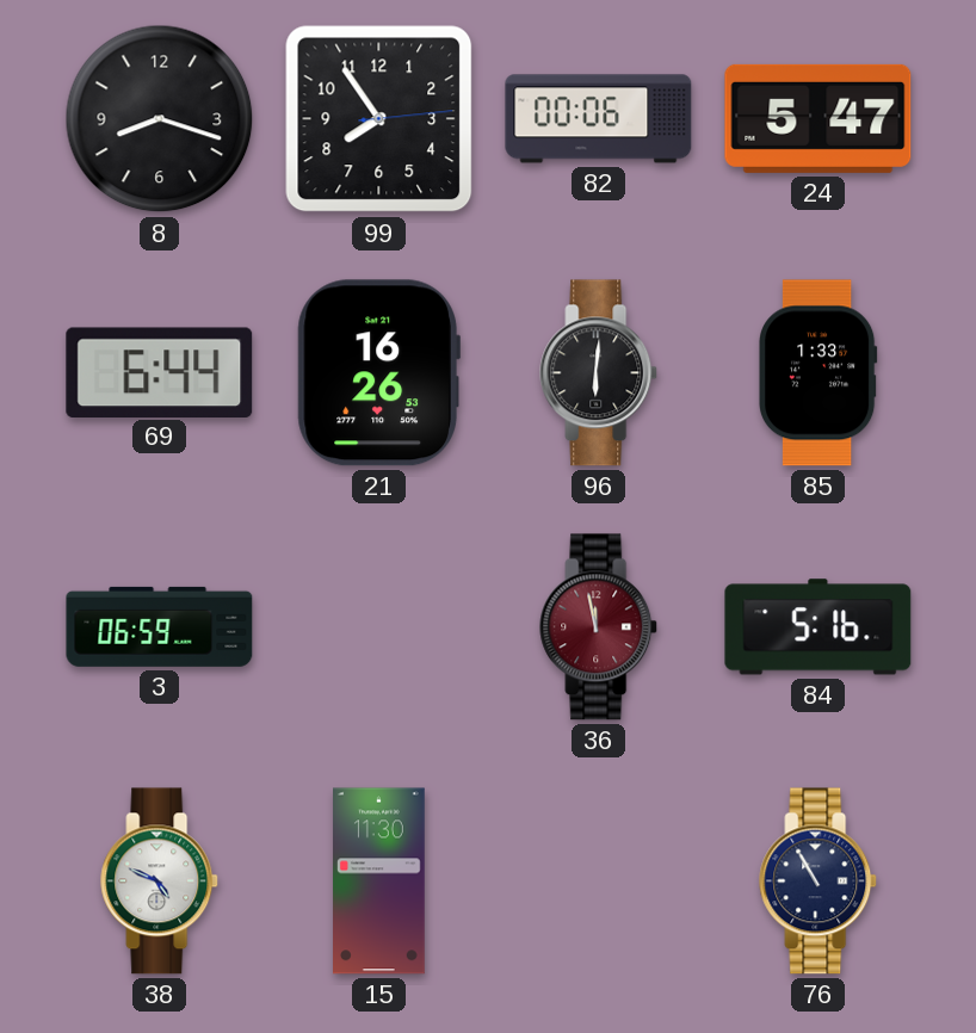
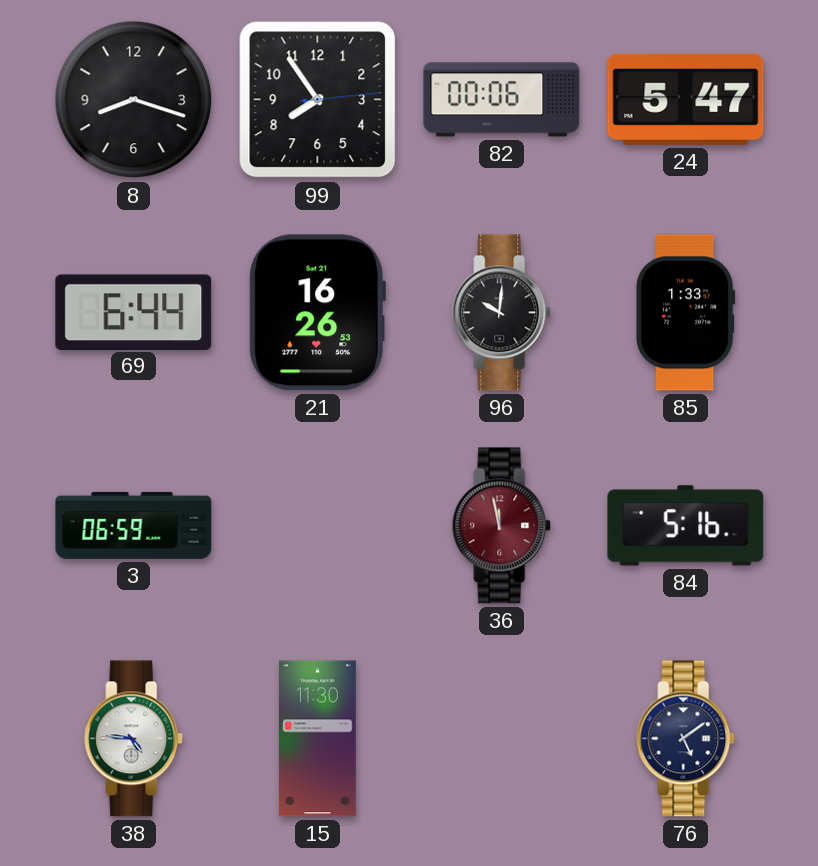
96: 6:01 -> 10:01
38: 4:49 -> 4:46
76: 10:55 -> 5:09
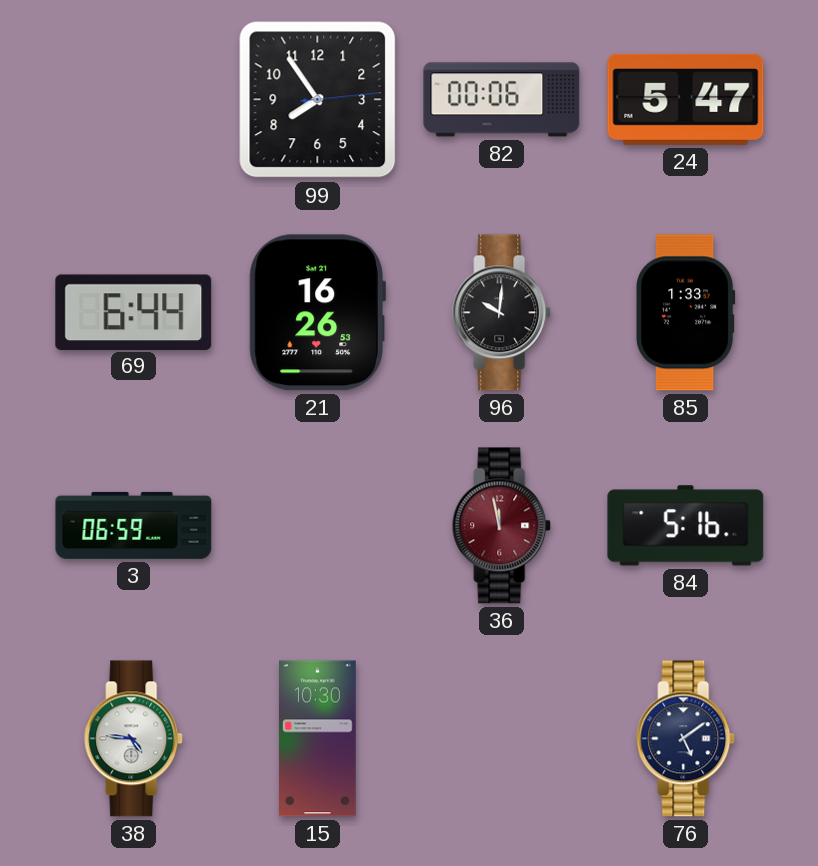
8: 8:18 -> none
15: 11:30 -> 10:30
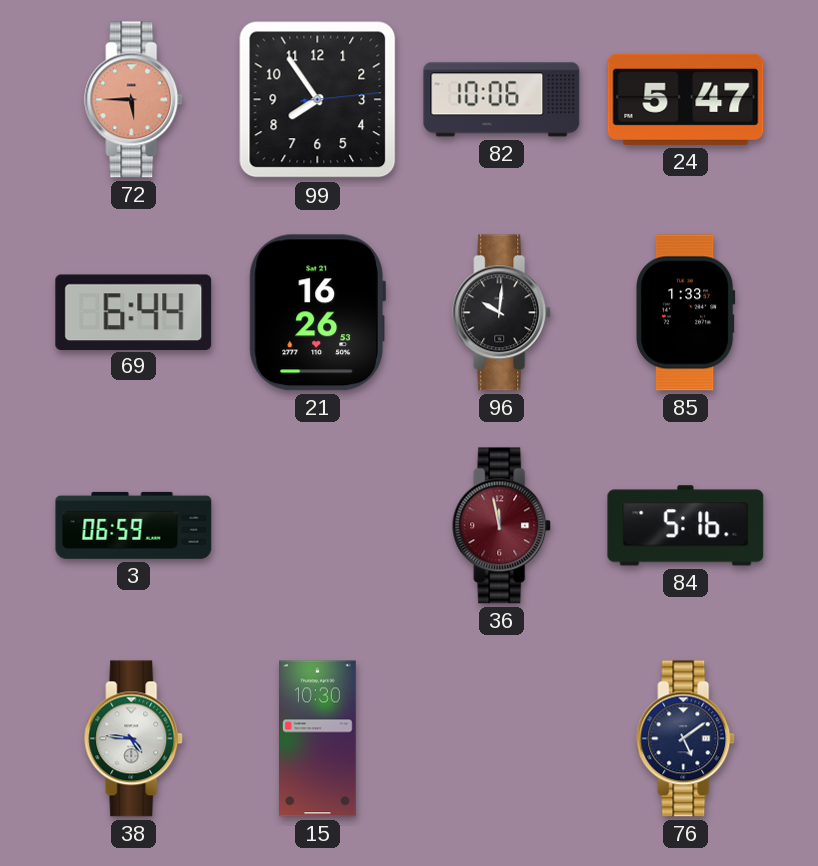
72: none -> 5:45
82: 00:06 -> 10:06
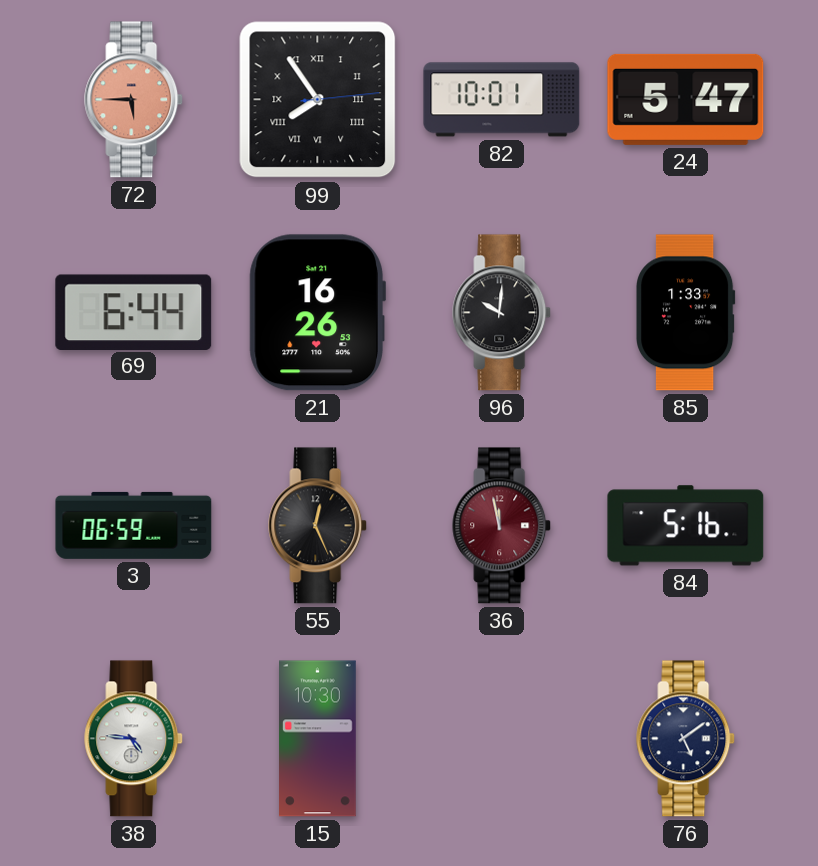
99 numerals: Arabic -> Roman
82: 10:06 -> 10:01
55: none -> 12:26
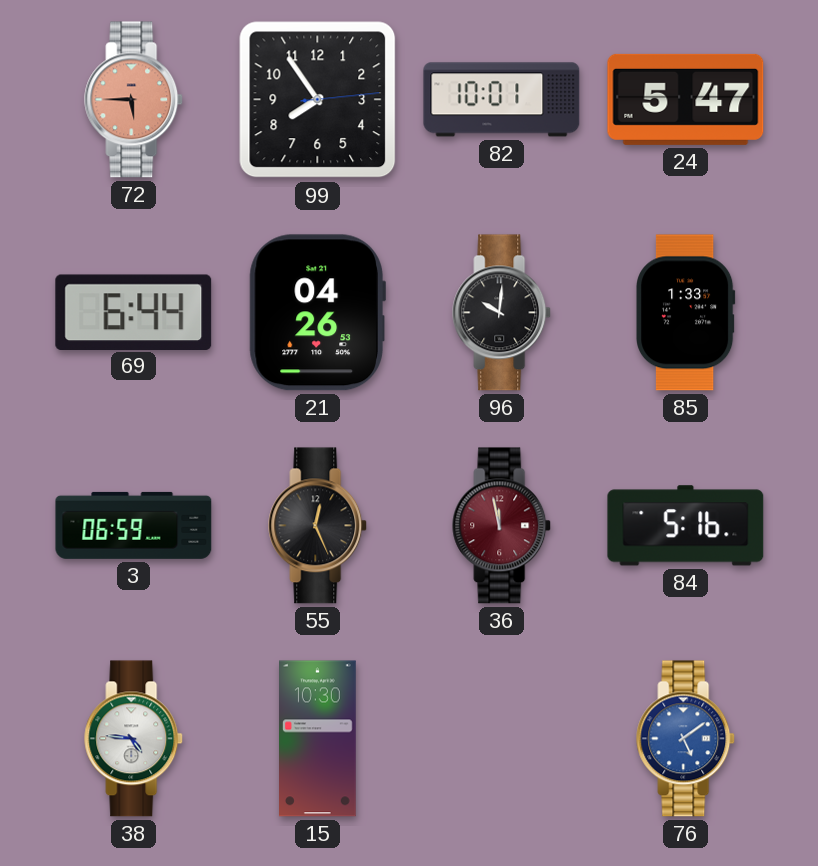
99 numerals: Roman -> Arabic
21: 16:26 -> 04:26
76 dial: navy -> blue
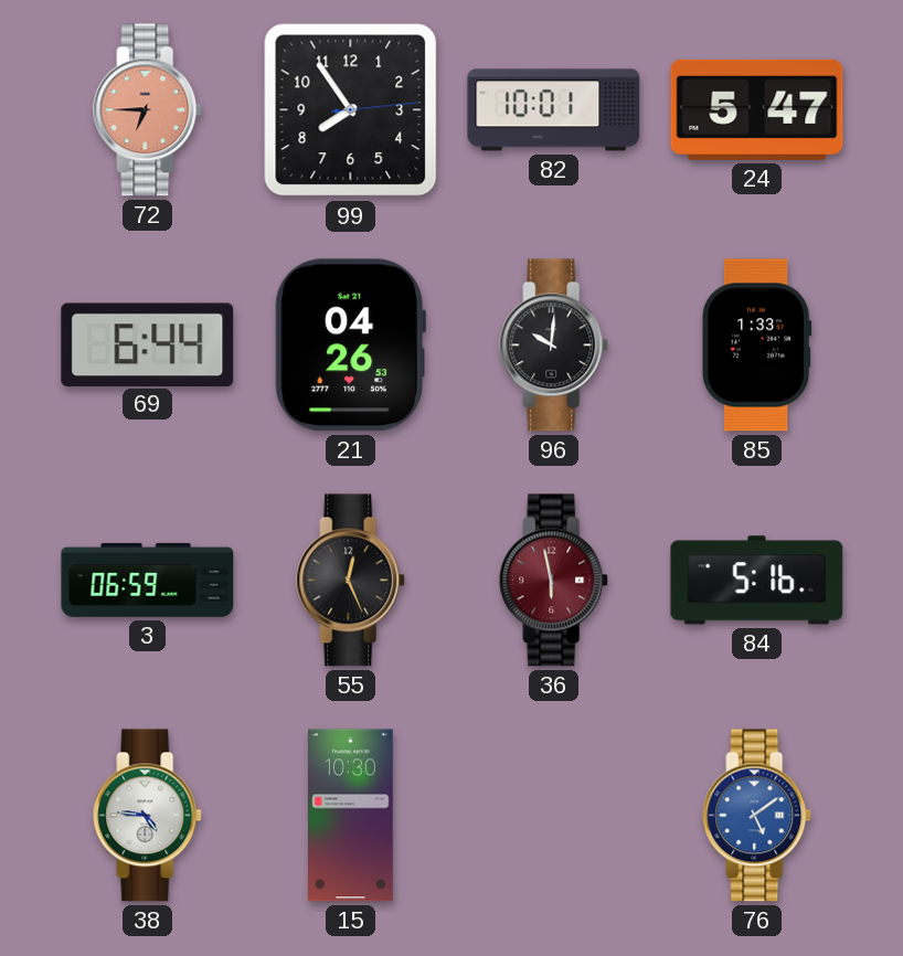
72: 5:45 -> 6:45
36: 11:58 -> 5:58
